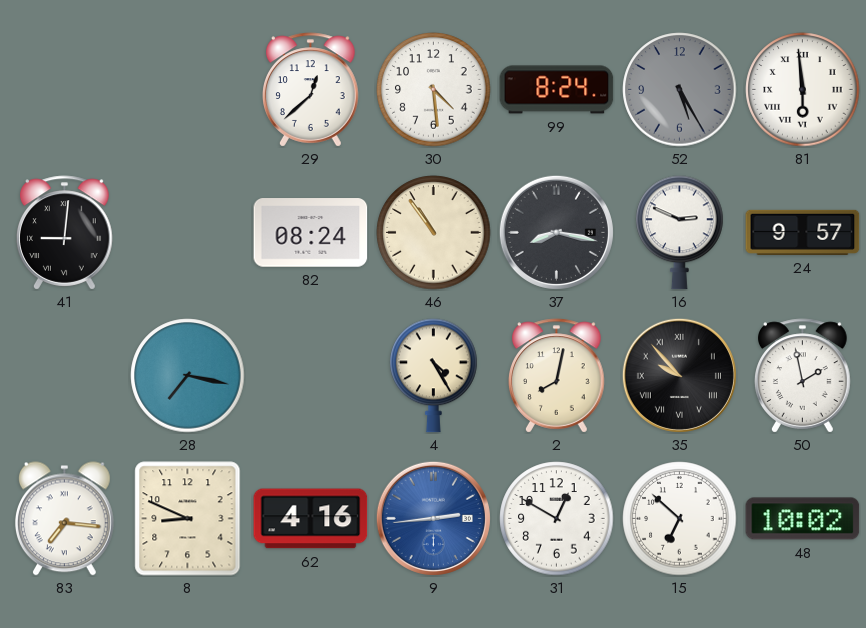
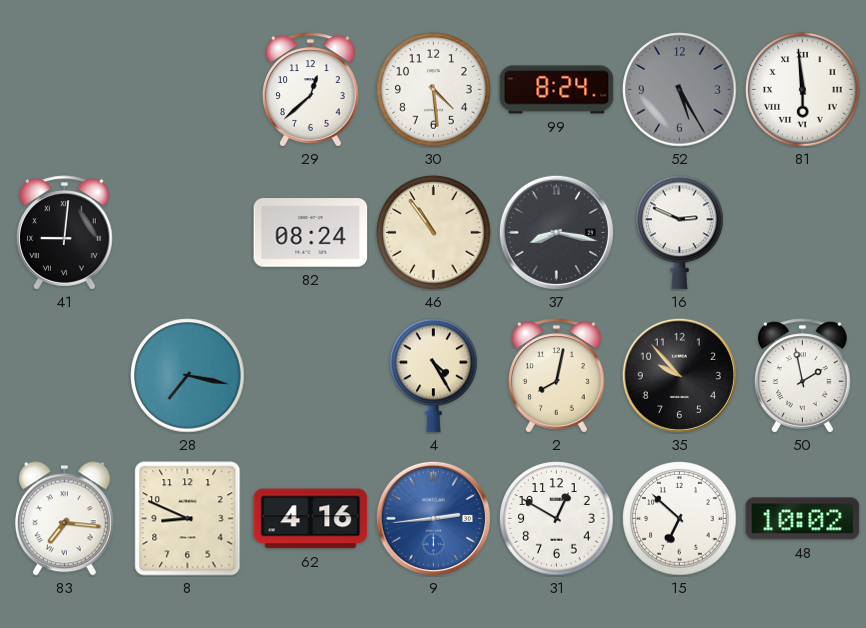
24: 9:57 -> none
35 numerals: Roman -> Arabic
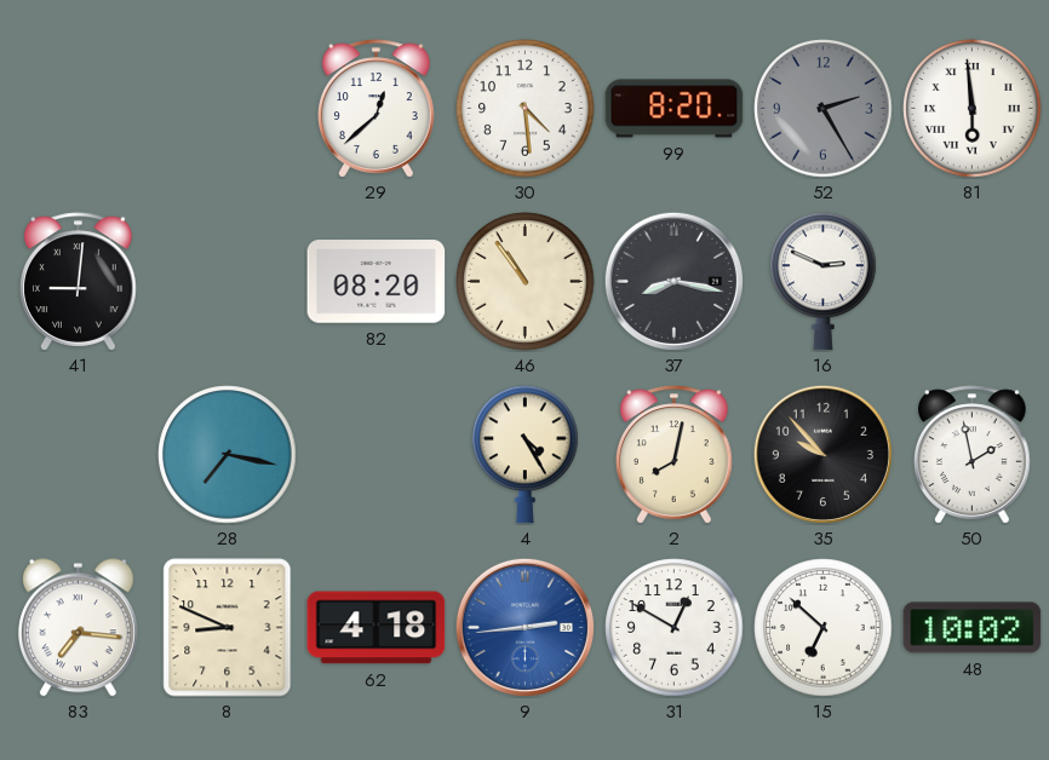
99: 8:24 -> 8:20
52: 5:25 -> 2:25
82: 08:24 -> 08:20
62: 4:16 -> 4:18
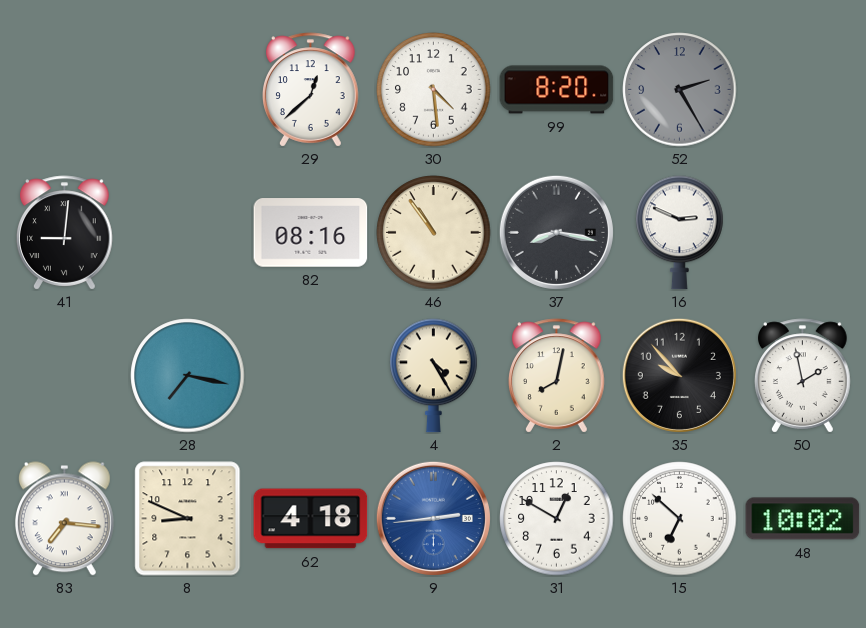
81: 5:59 -> none
82: 08:20 -> 08:16
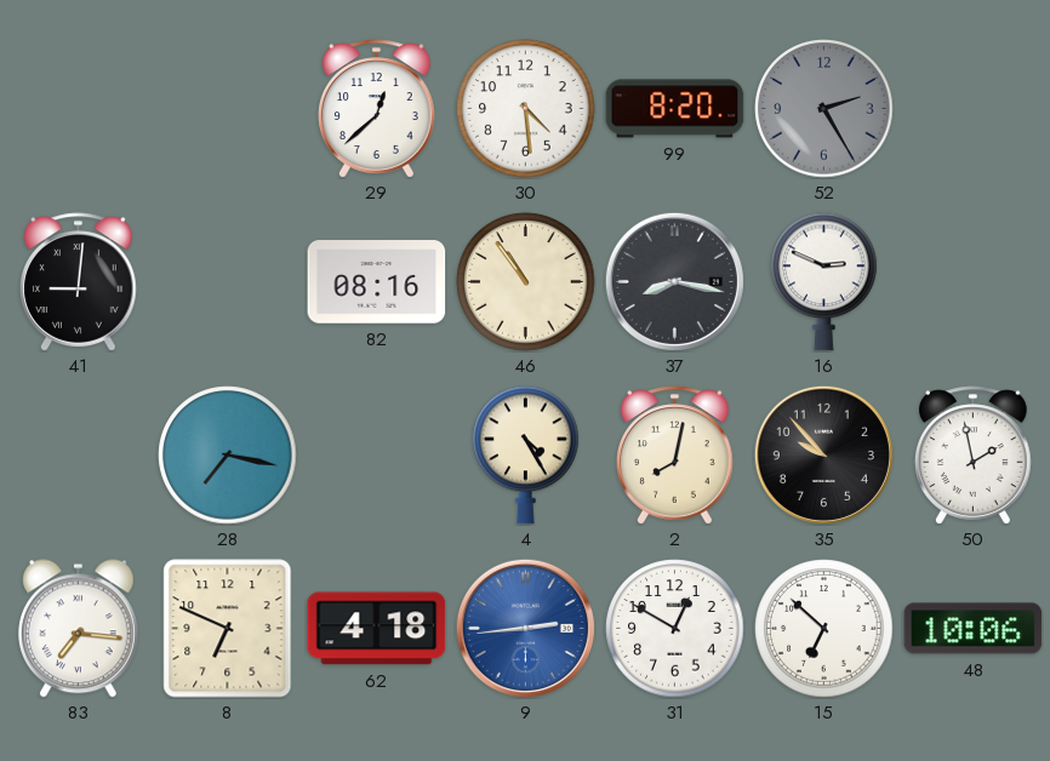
8: 8:49 -> 6:49
48: 10:02 -> 10:06
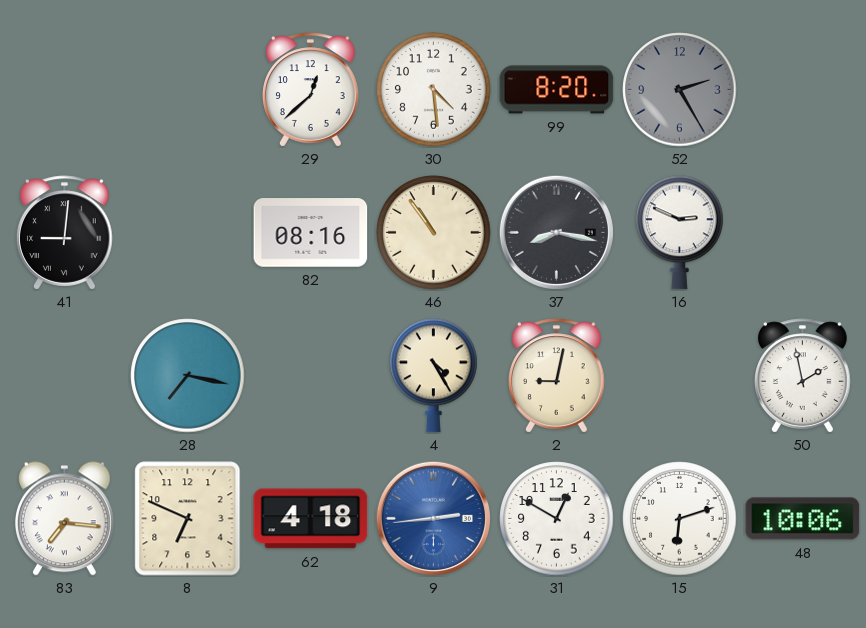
2: 8:02 -> 9:02
35: 9:53 -> none
15: 6:52 -> 6:12
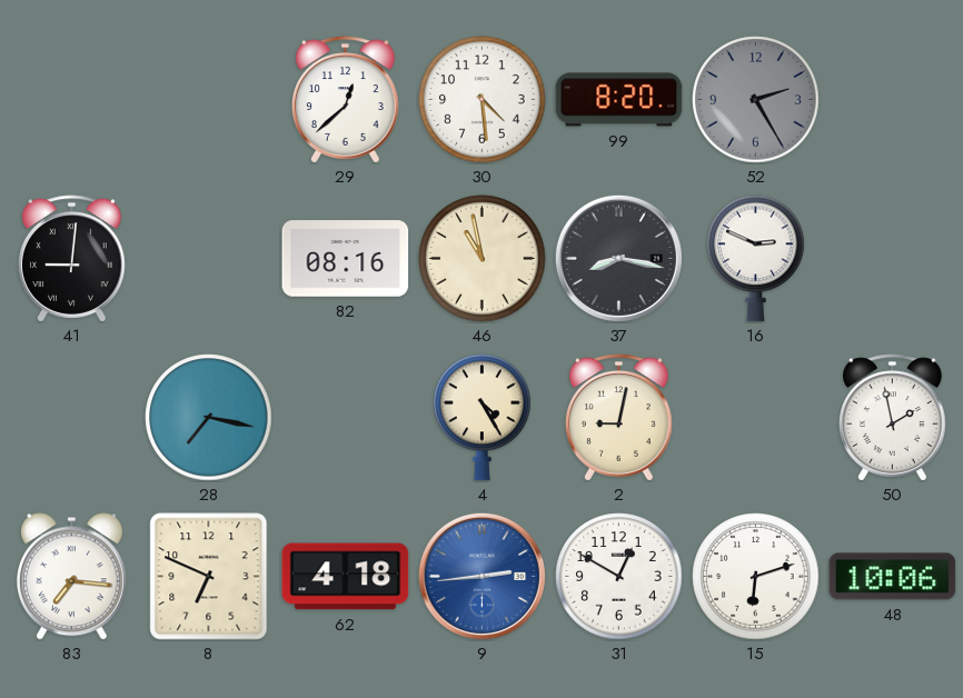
46: 10:54 -> 10:58
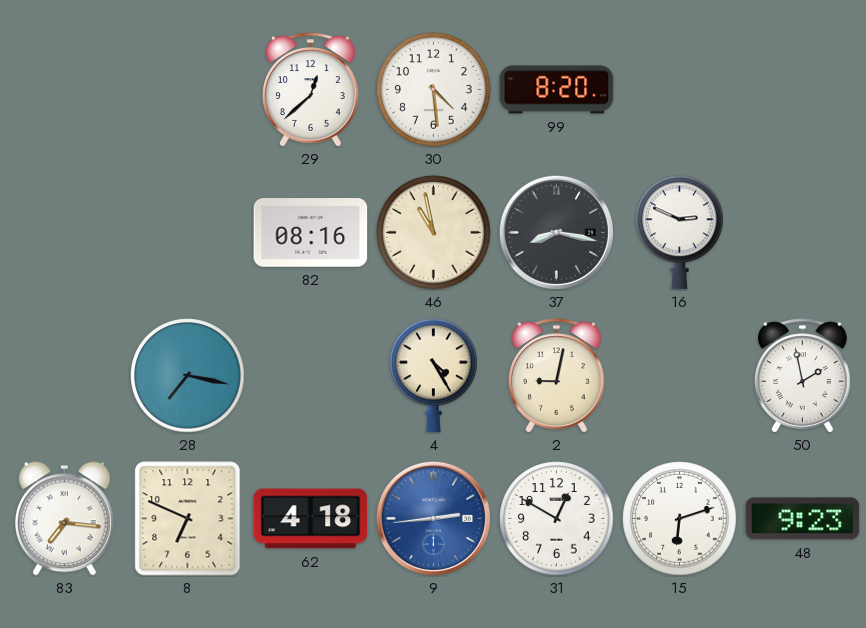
52: 2:25 -> none
41: 9:01 -> none
48: 10:06 -> 9:23
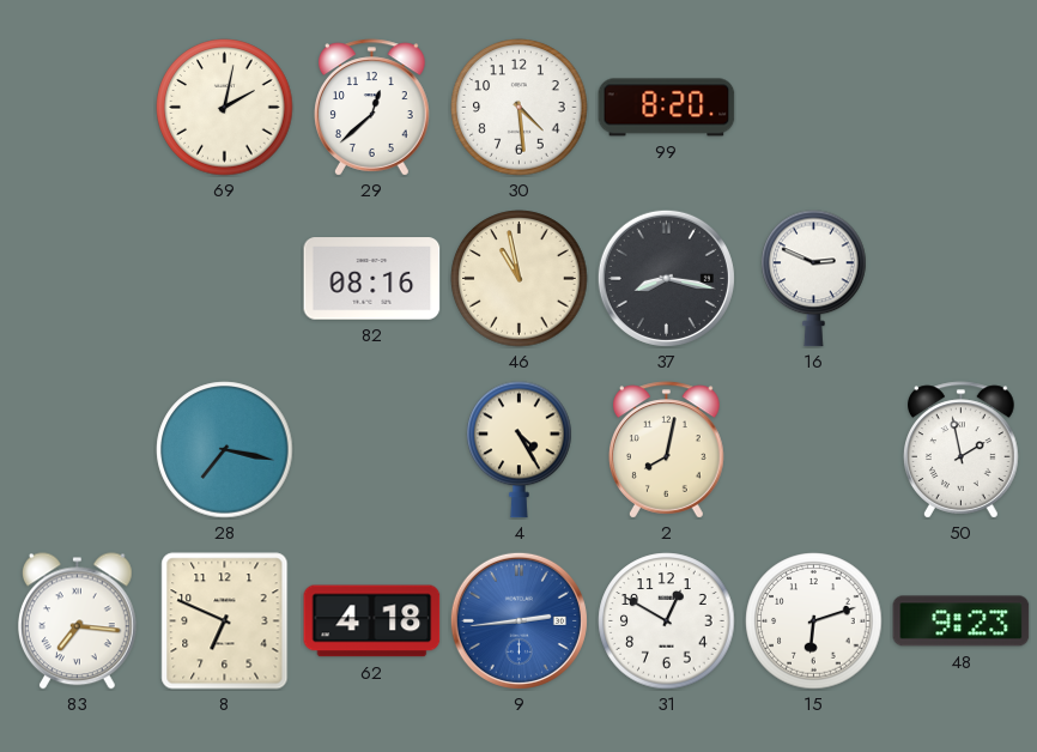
69: none -> 2:02
2: 9:02 -> 8:02
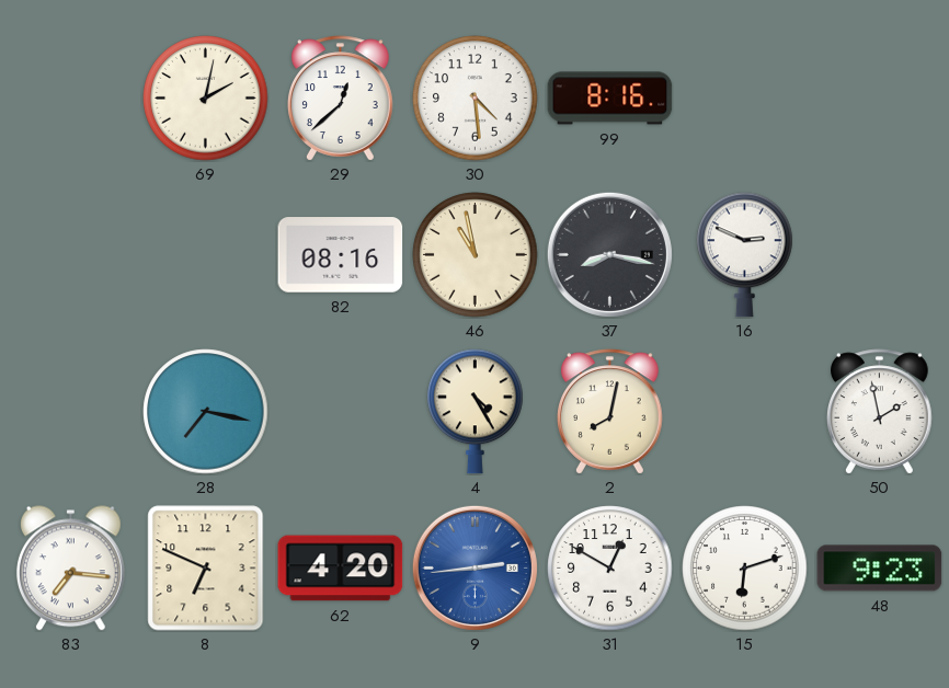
99: 8:20 -> 8:16
62: 4:18 -> 4:20
